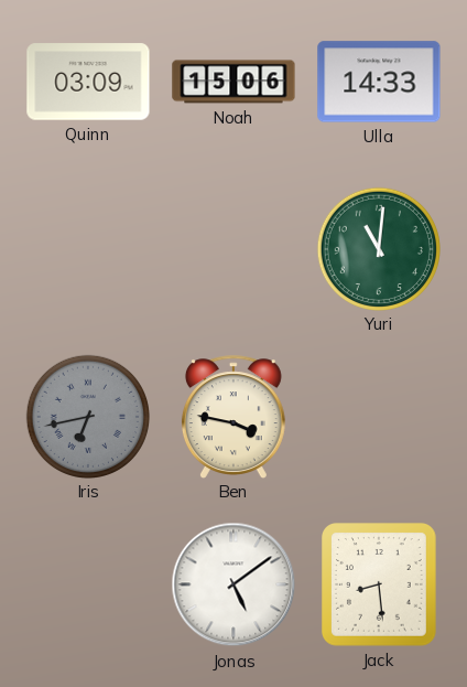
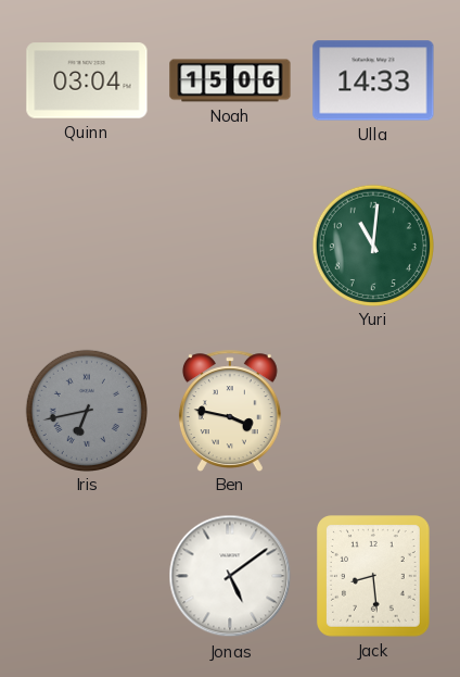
Quinn: 03:09 -> 03:04
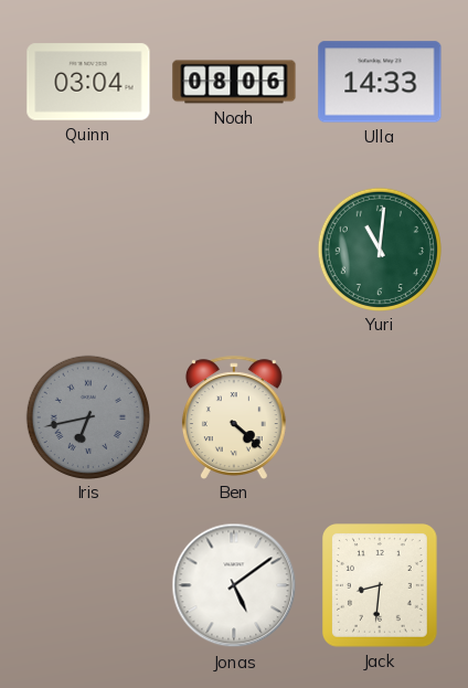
Noah: 15:06 -> 08:06
Ben: 3:47 -> 4:22
Jack: 8:29 -> 8:31
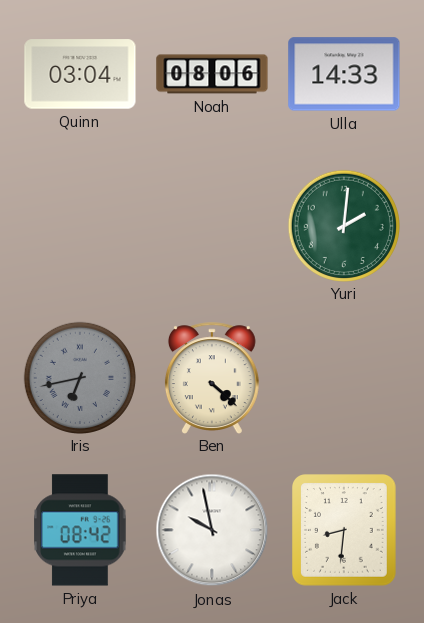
Yuri: 11:01 -> 2:01
Priya: none -> 08:42
Jonas: 5:09 -> 9:58
